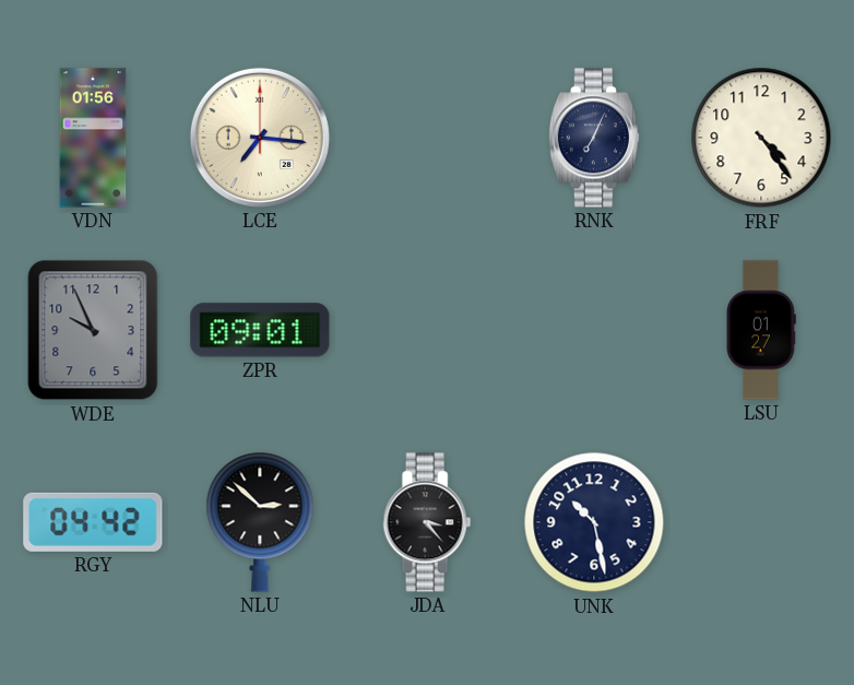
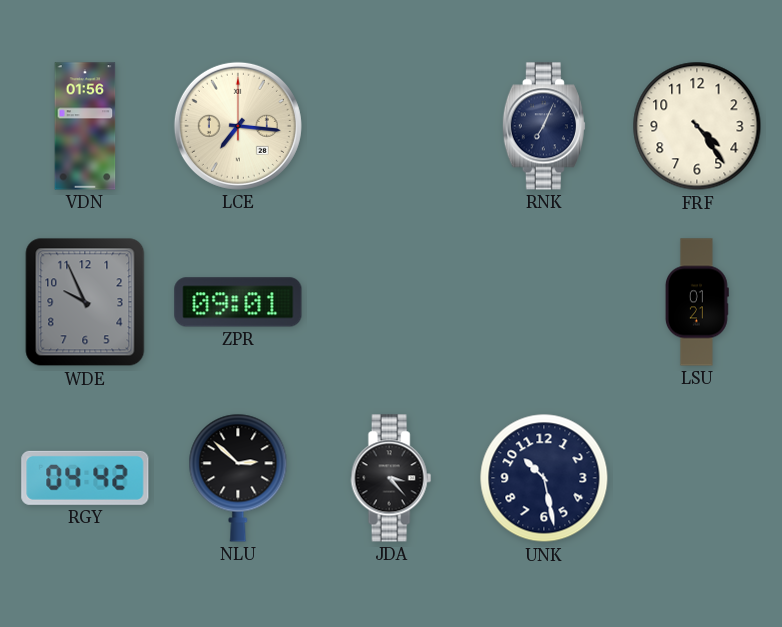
LSU: 01:27 -> 01:21
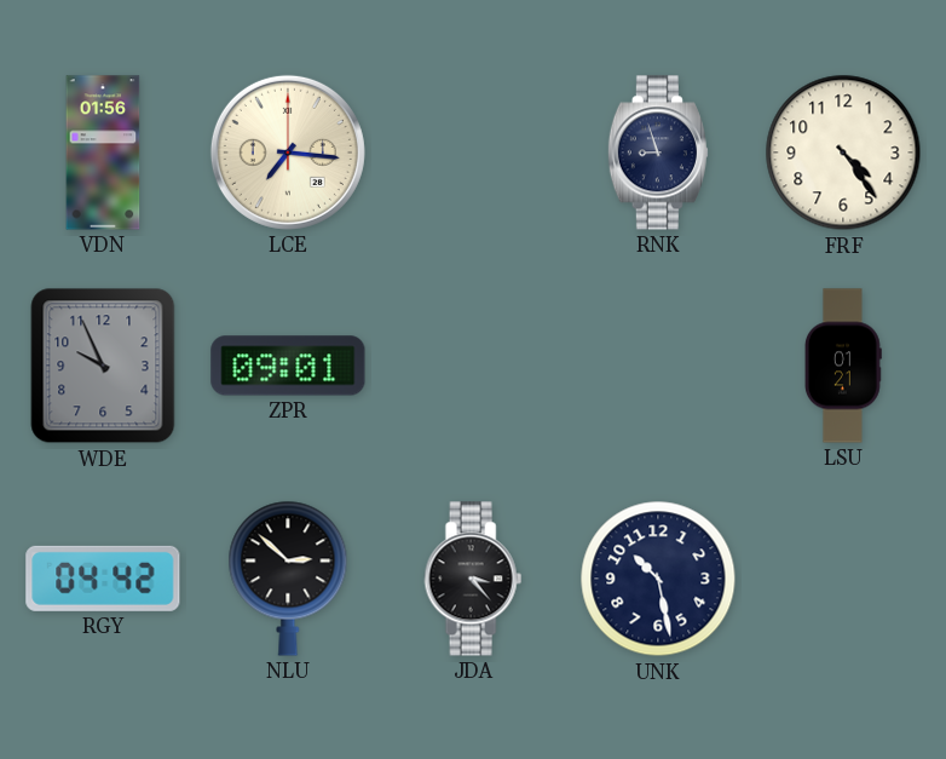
RNK: 7:04 -> 8:57
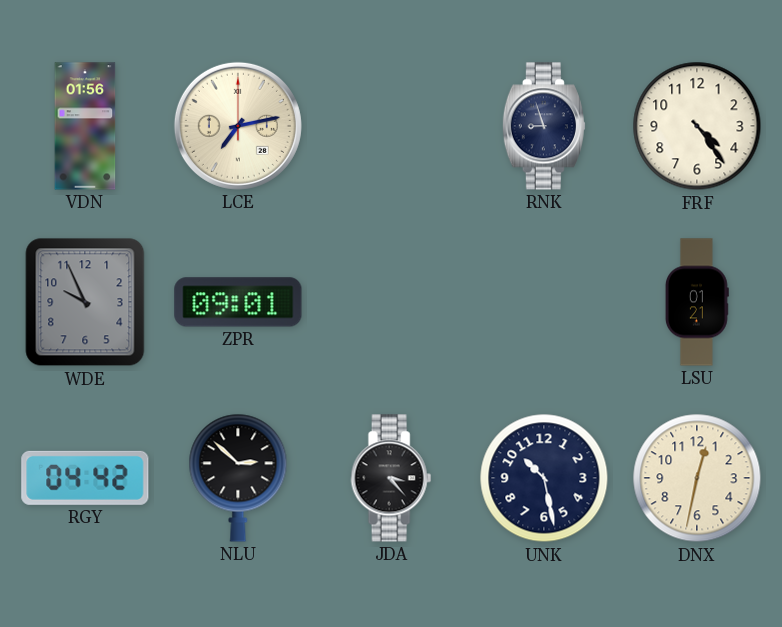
LCE: 7:16 -> 7:13
DNX: none -> 12:32
